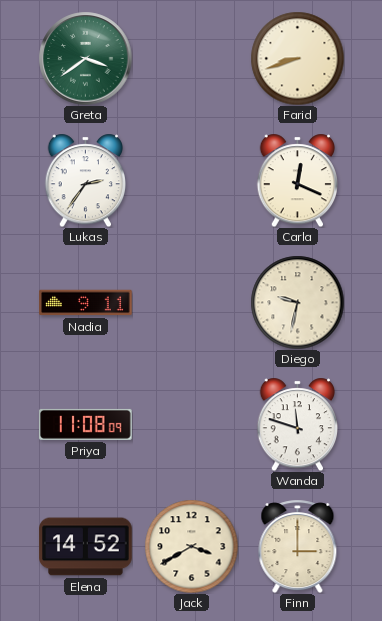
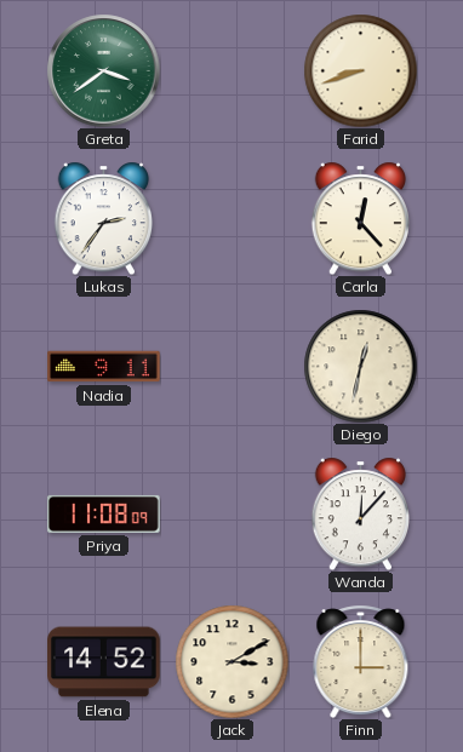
Carla: 12:19 -> 12:23
Diego: 9:32 -> 12:32
Wanda: 11:48 -> 12:07
Jack: 3:40 -> 3:10
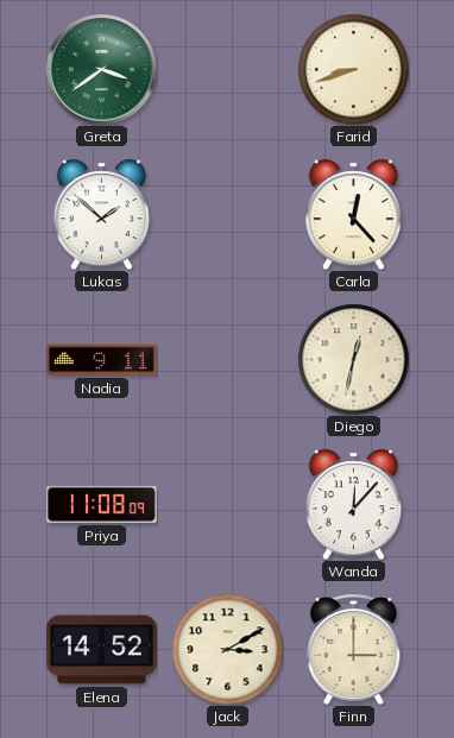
Lukas: 2:36 -> 1:52
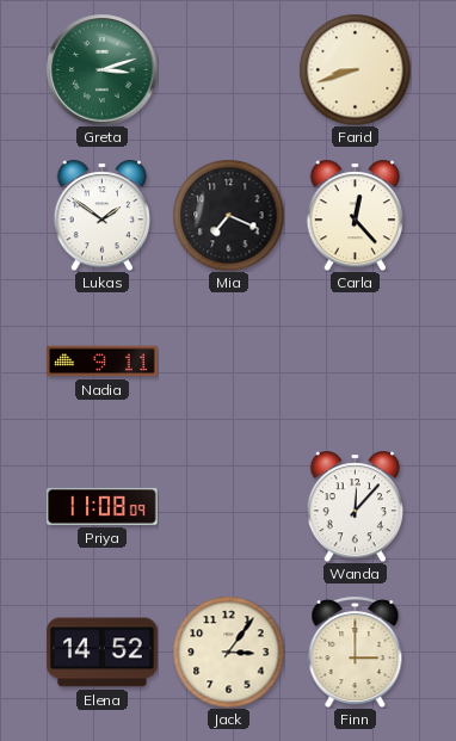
Greta: 3:39 -> 3:12
Lukas: 1:52 -> 1:51
Mia: none -> 7:19
Diego: 12:32 -> none
Jack: 3:10 -> 3:06
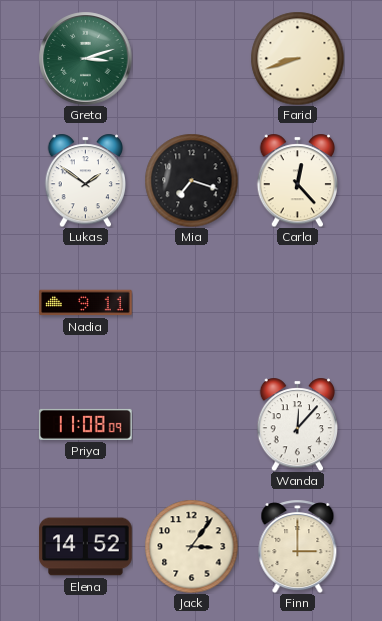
Mia: 7:19 -> 7:18
